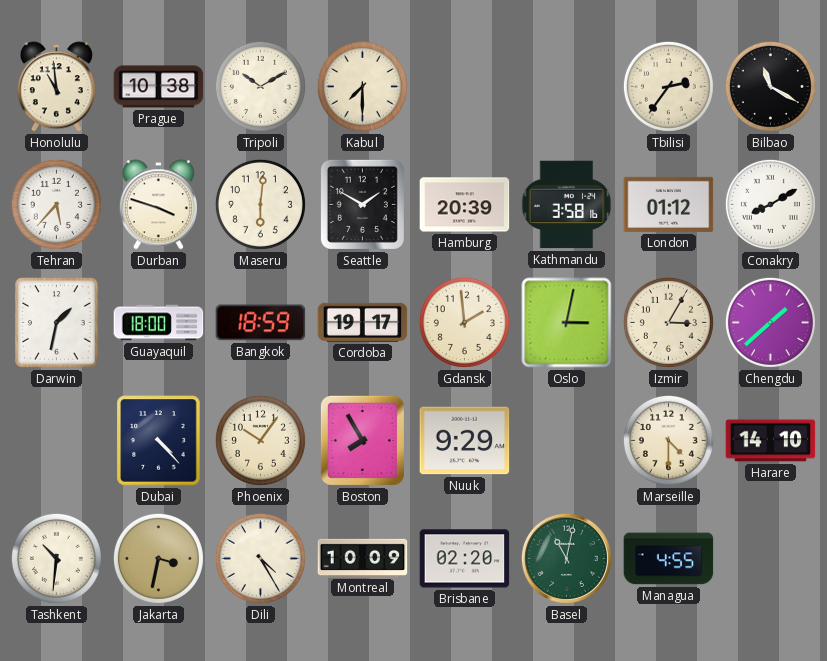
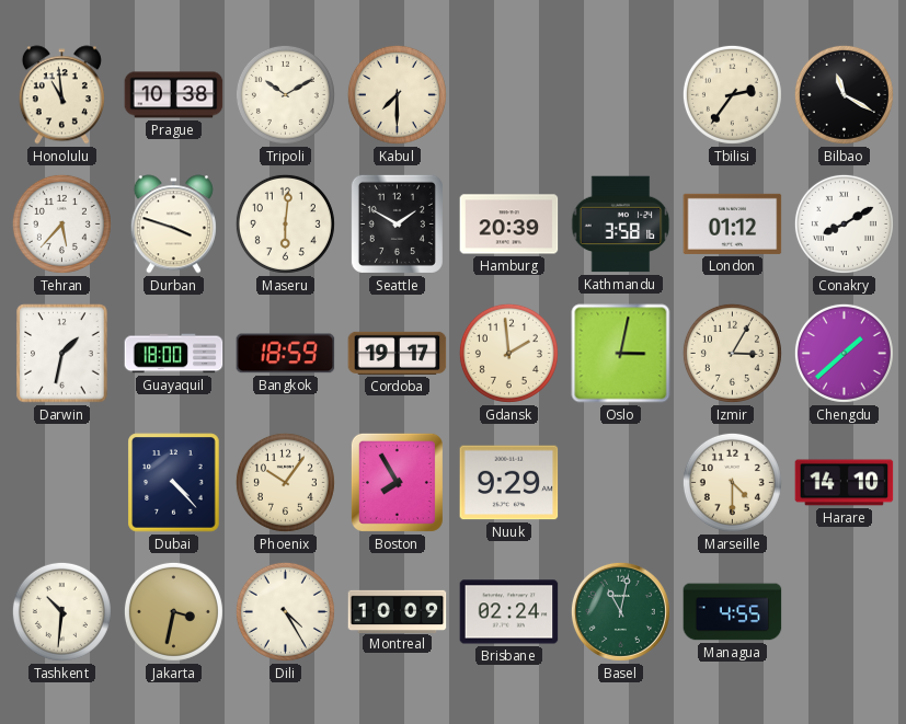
Brisbane: 02:20 -> 02:24
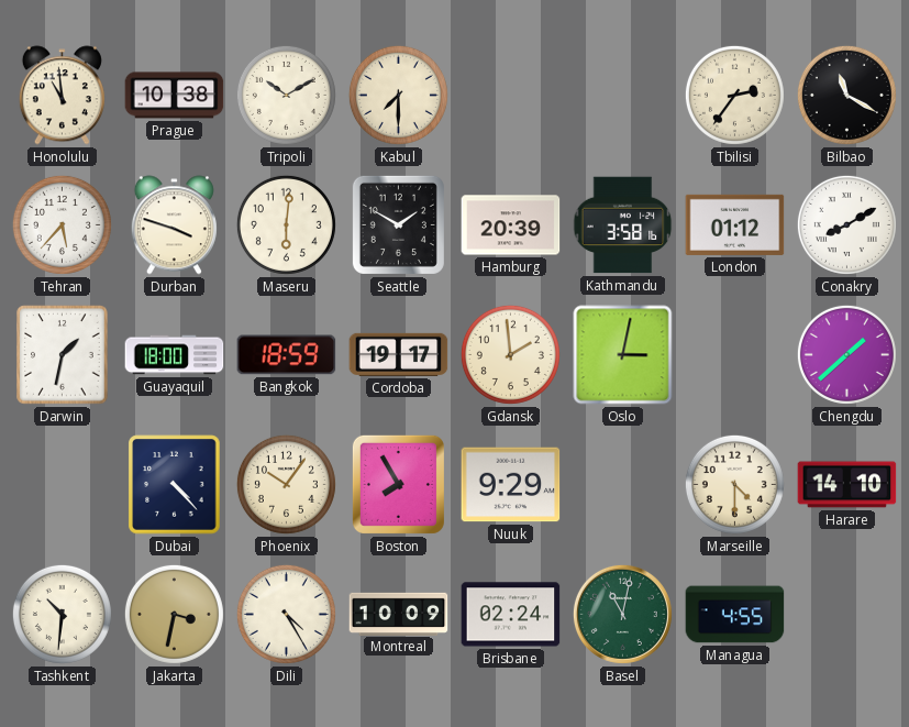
Izmir: 3:05 -> none
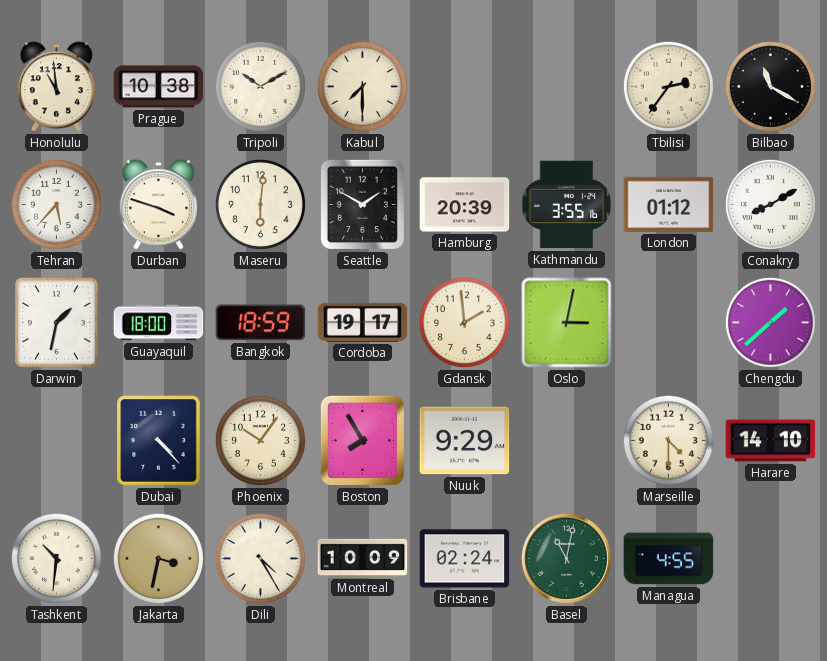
Kathmandu: 3:58 -> 3:55
